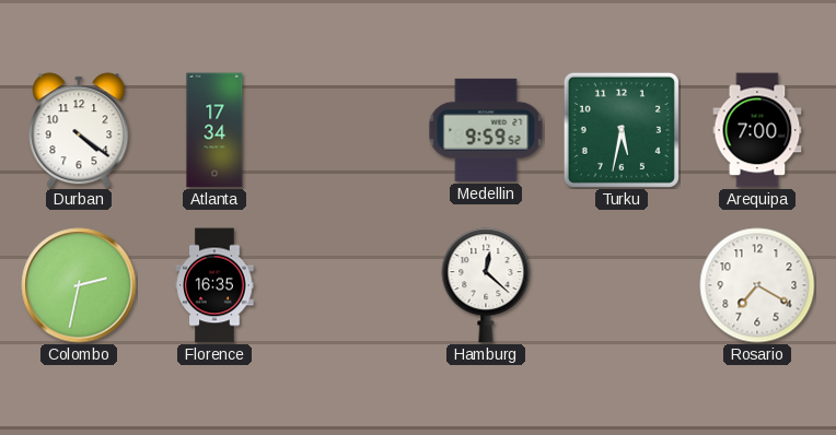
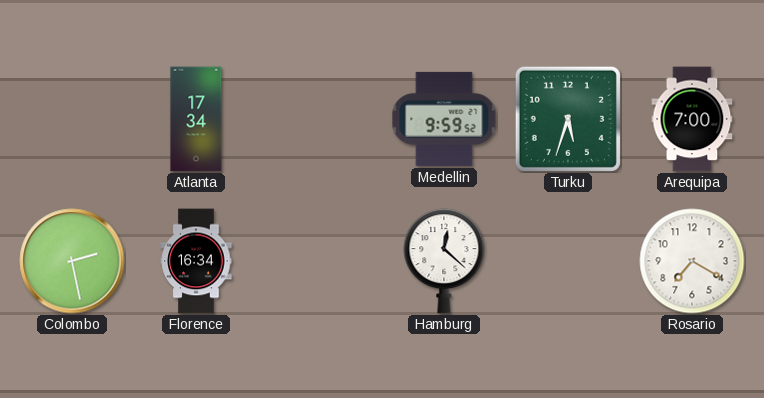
Durban: 4:21 -> none
Turku: 5:32 -> 5:33
Colombo: 2:32 -> 2:28
Florence: 16:35 -> 16:34
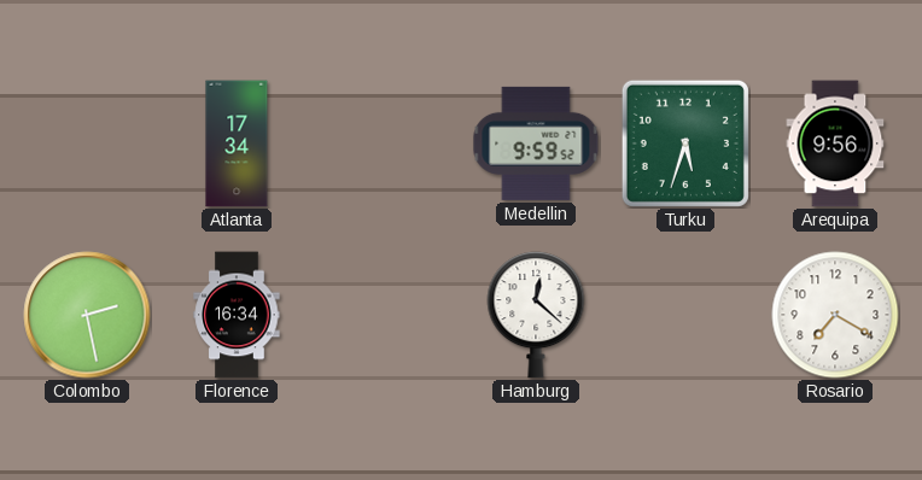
Arequipa: 7:00 -> 9:56
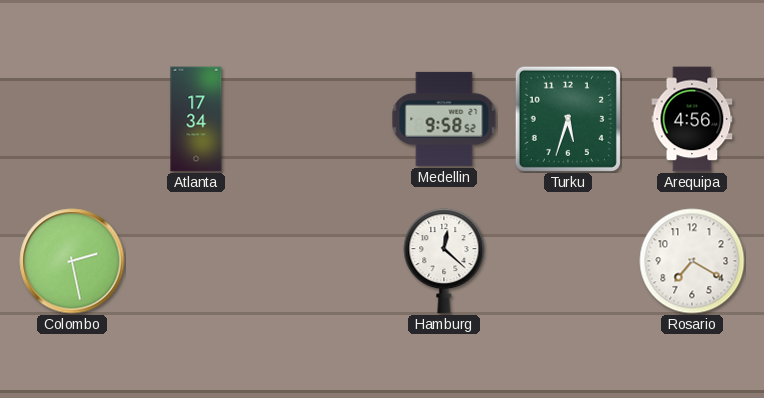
Medellin: 9:59 -> 9:58
Arequipa: 9:56 -> 4:56
Florence: 16:34 -> none
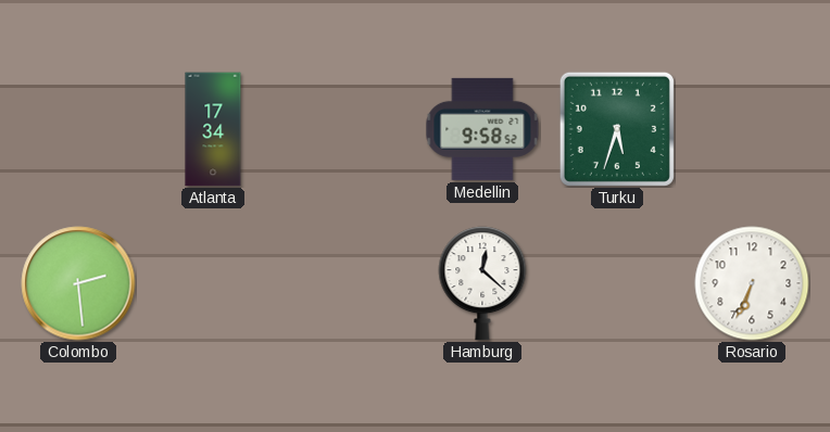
Arequipa: 4:56 -> none
Colombo: 2:28 -> 2:29
Rosario: 7:20 -> 6:34
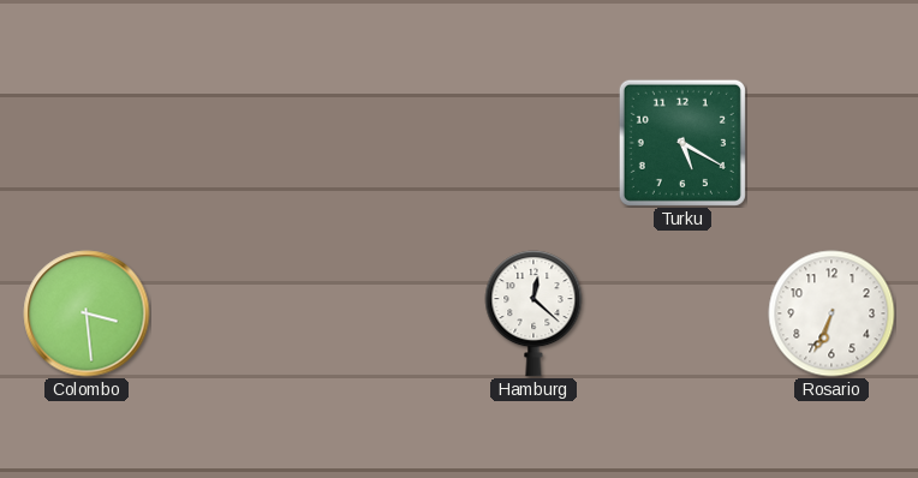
Atlanta: 17:34 -> none
Medellin: 9:58 -> none
Turku: 5:33 -> 5:20
Colombo: 2:29 -> 3:29
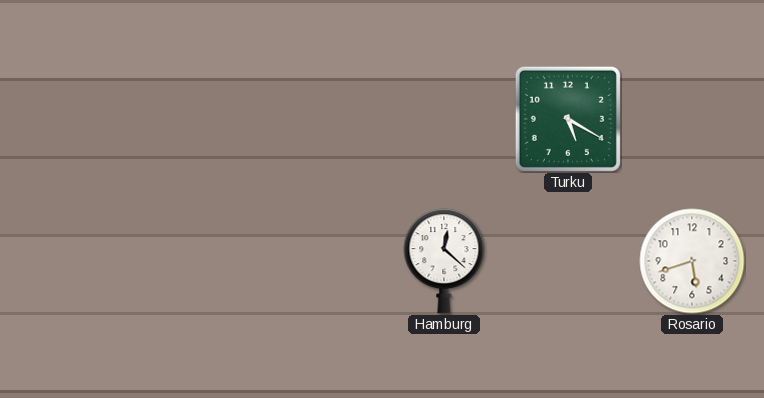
Colombo: 3:29 -> none
Rosario: 6:34 -> 5:42
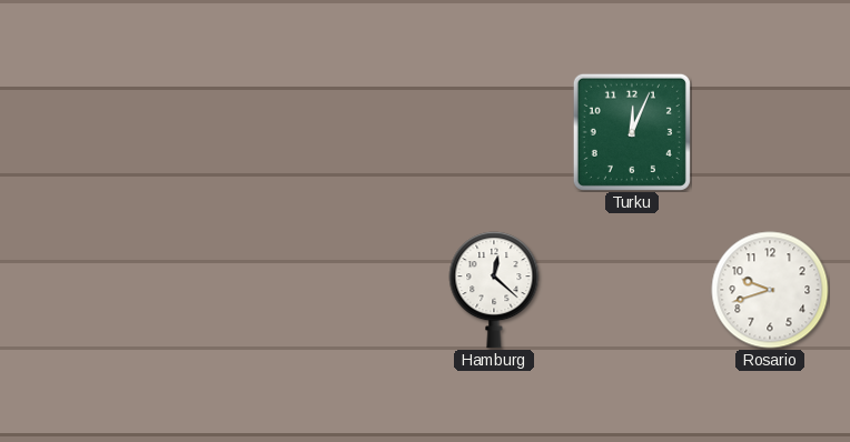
Turku: 5:20 -> 12:04
Rosario: 5:42 -> 9:42
